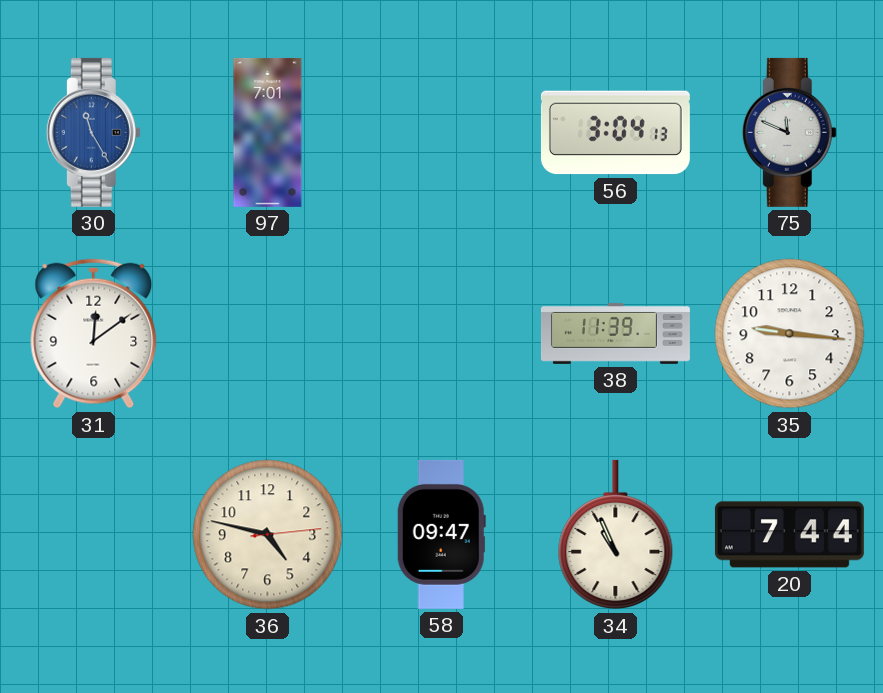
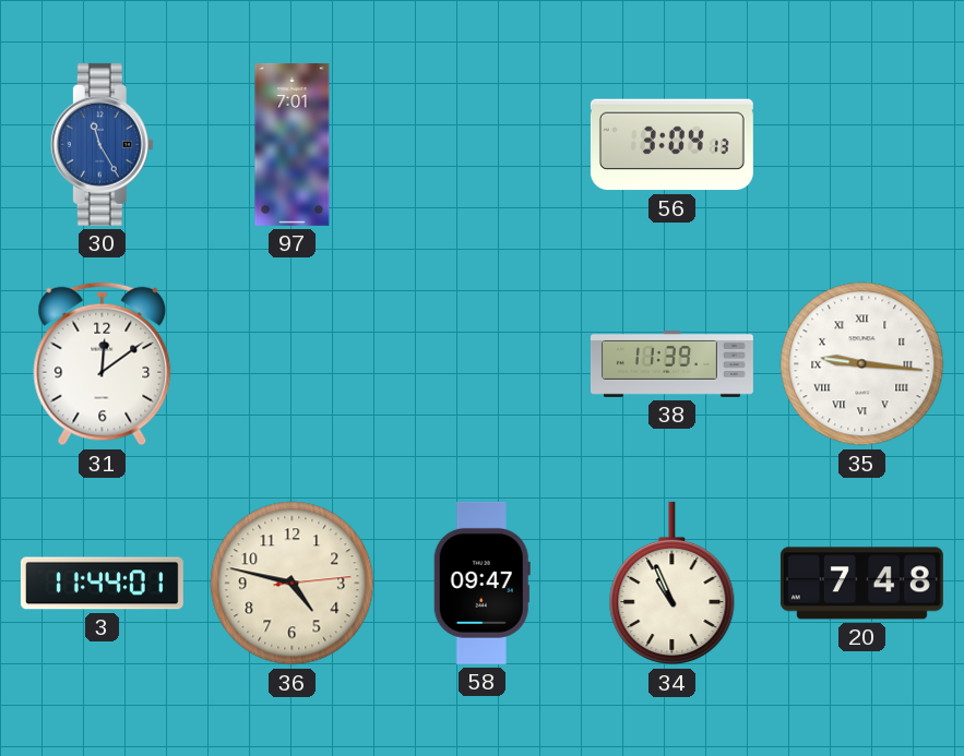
75: 11:49 -> none
35 numerals: Arabic -> Roman
3: none -> 11:44
20: 7:44 -> 7:48
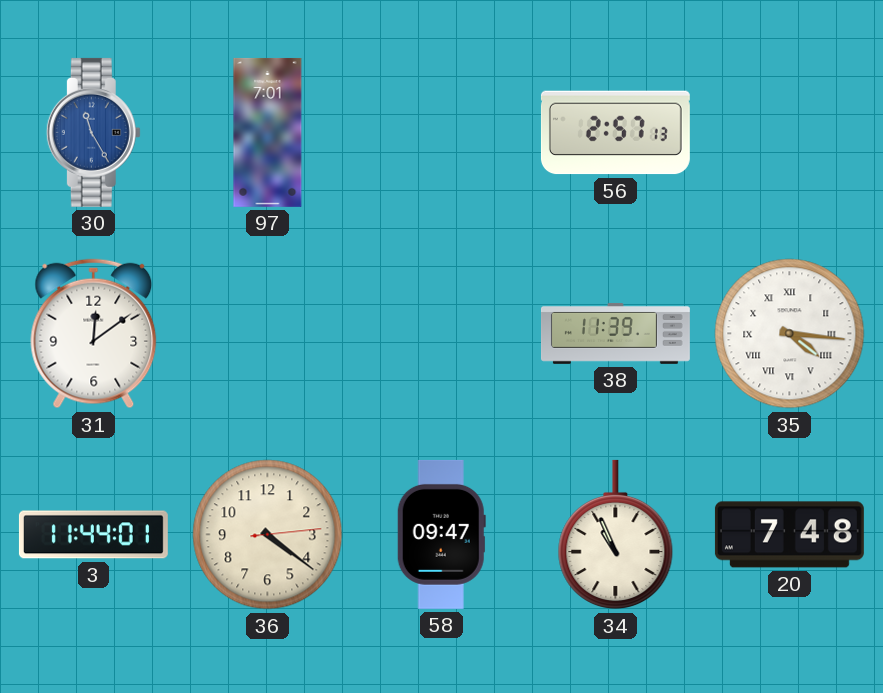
56: 3:04 -> 2:57
35: 9:16 -> 4:16
36: 4:47 -> 4:21
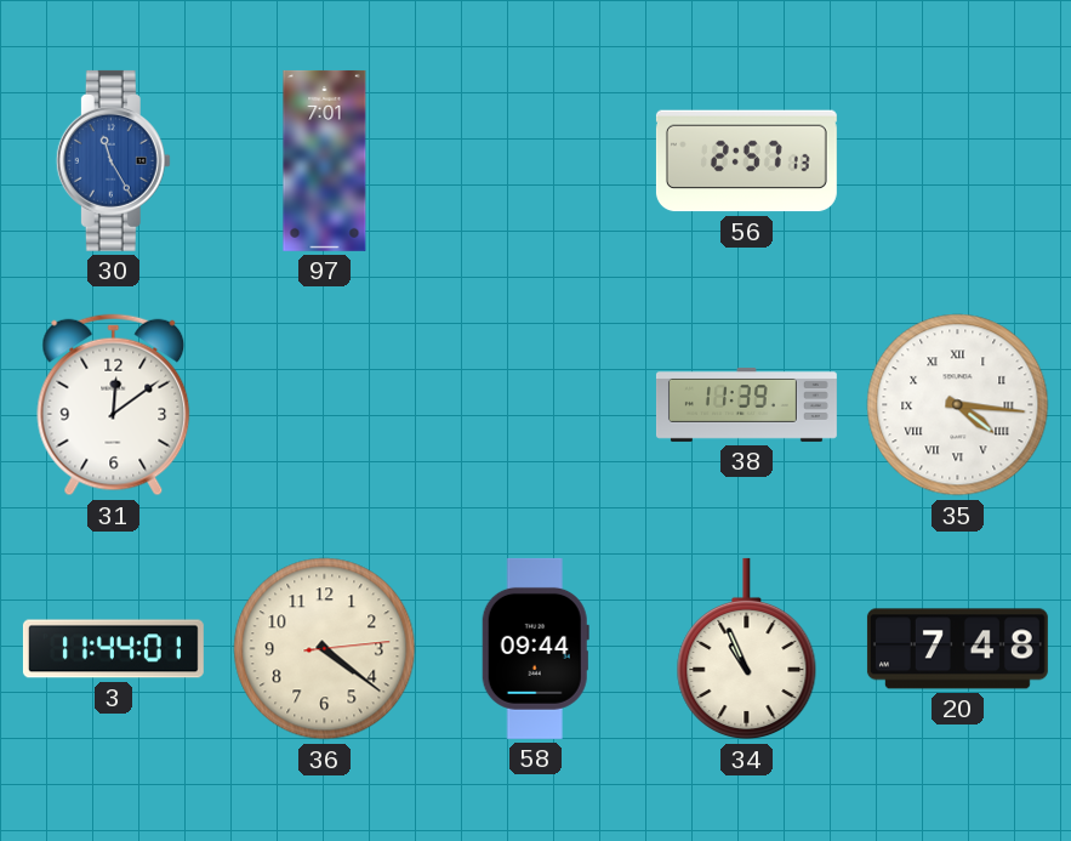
58: 09:47 -> 09:44
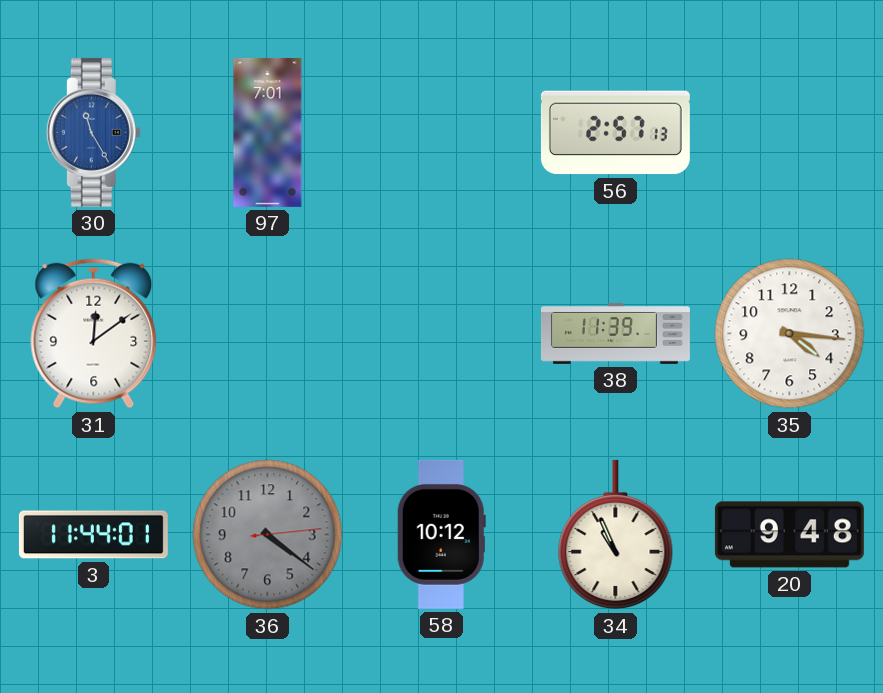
35 numerals: Roman -> Arabic
36 dial: cream -> grey
58: 09:44 -> 10:12
20: 7:48 -> 9:48
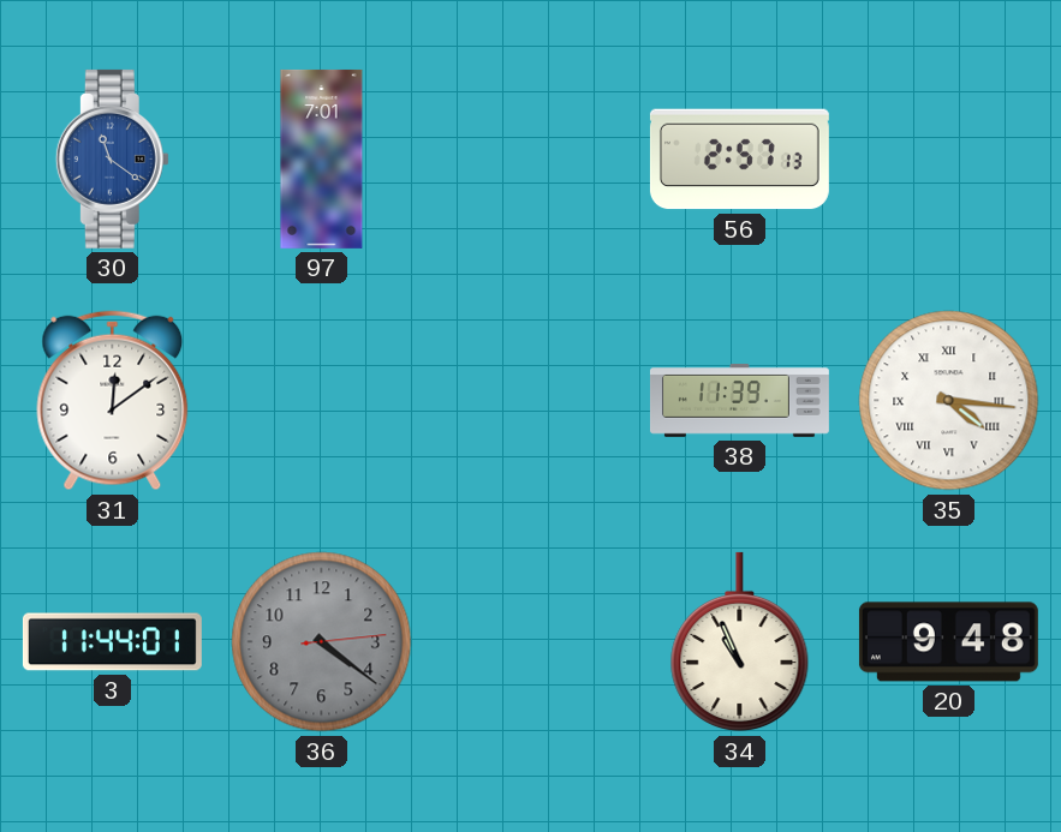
30: 11:25 -> 11:21
35 numerals: Arabic -> Roman
58: 10:12 -> none
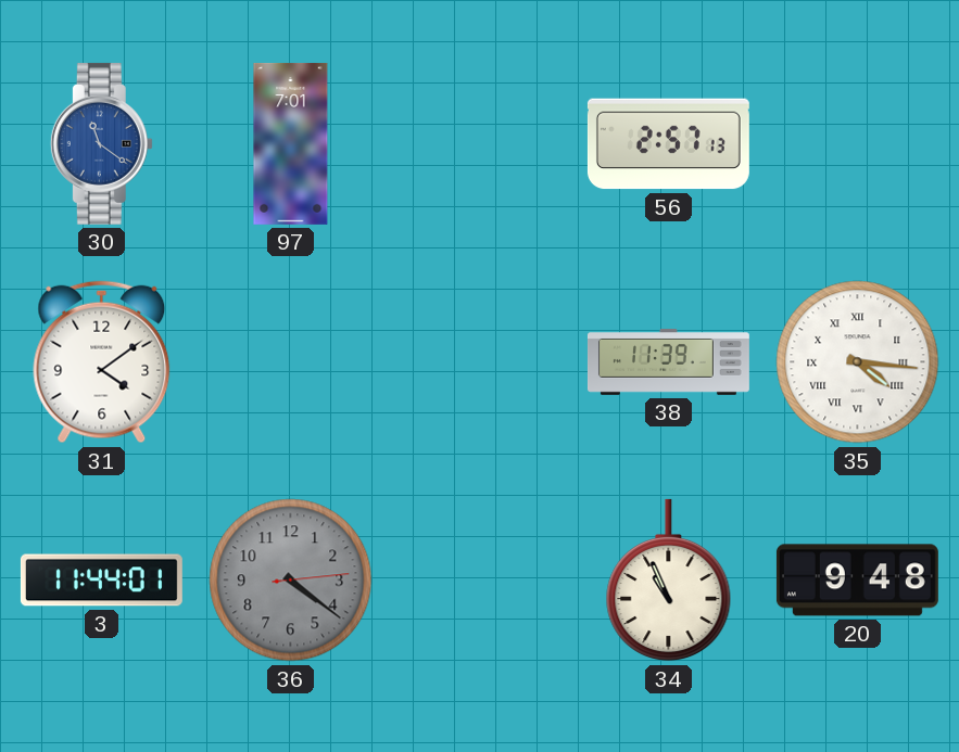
31: 12:09 -> 4:09
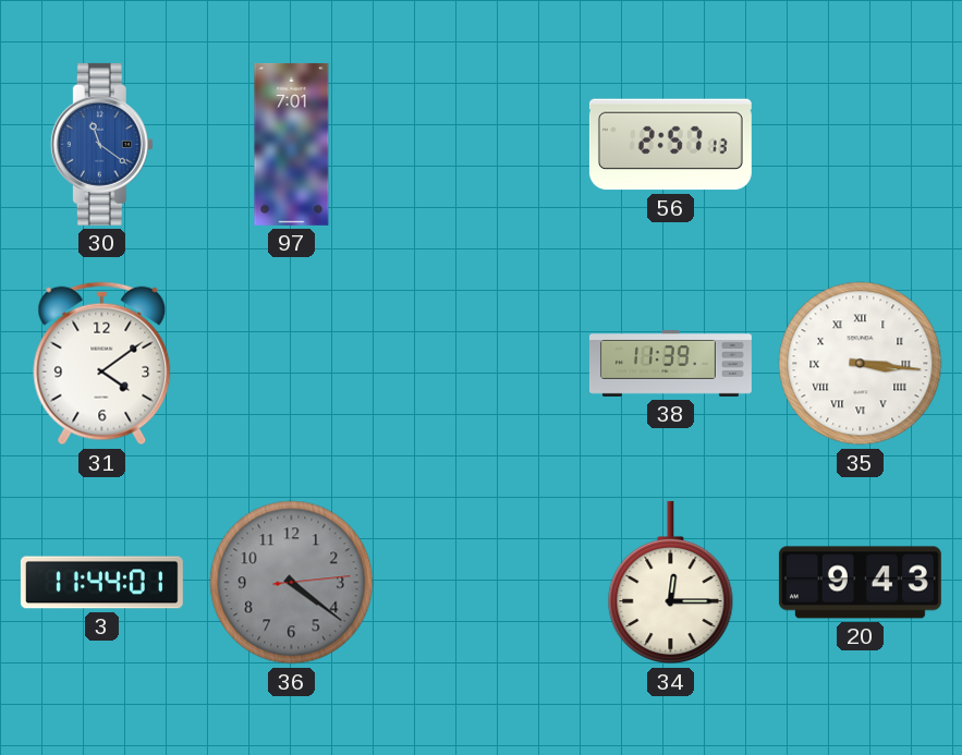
35: 4:16 -> 3:16
34: 10:56 -> 12:15
20: 9:48 -> 9:43
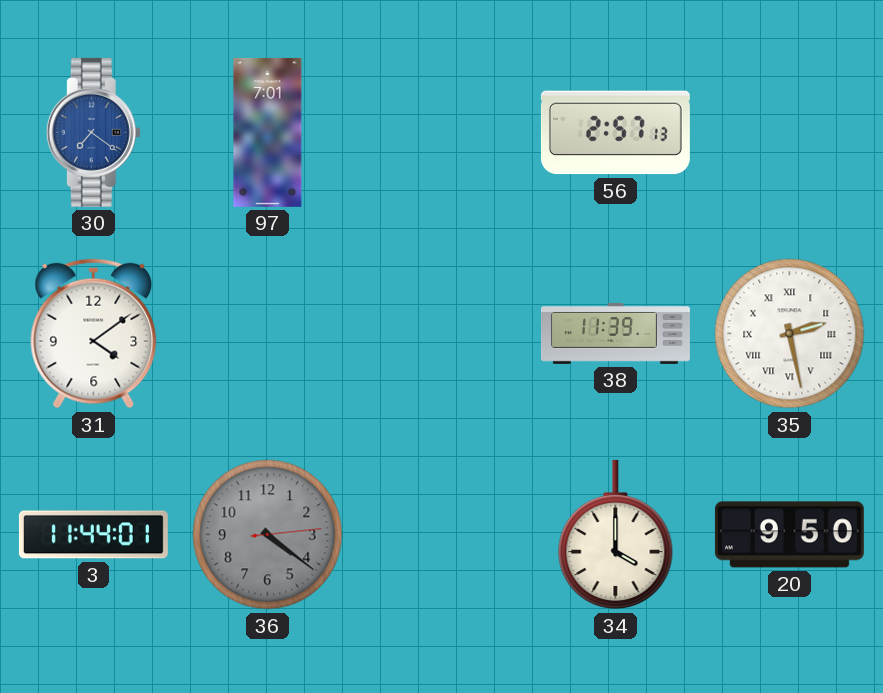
30: 11:21 -> 7:21
35: 3:16 -> 2:28
34: 12:15 -> 4:00
20: 9:43 -> 9:50
